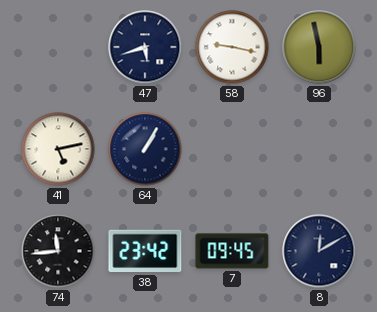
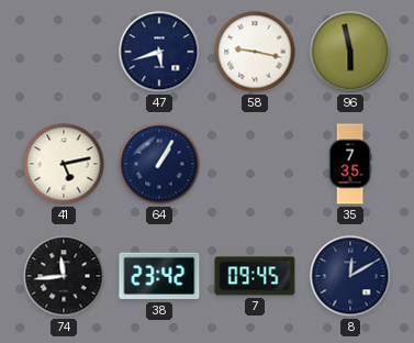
35: none -> 7:35
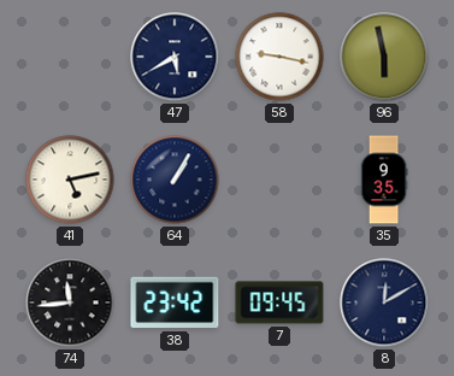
47: 5:42 -> 5:40
35: 7:35 -> 9:35
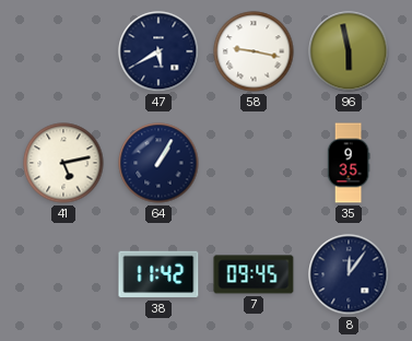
74: 11:44 -> none
38: 23:42 -> 11:42
8: 12:10 -> 12:06
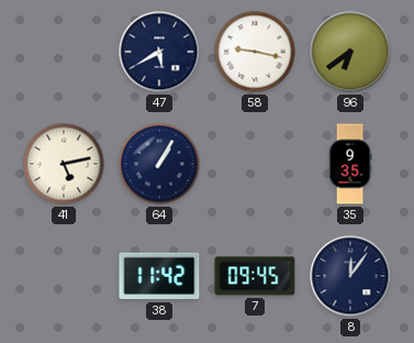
96: 5:58 -> 6:39
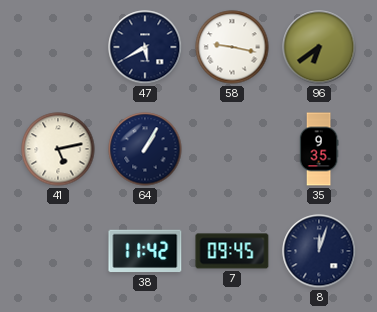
8: 12:06 -> 12:03
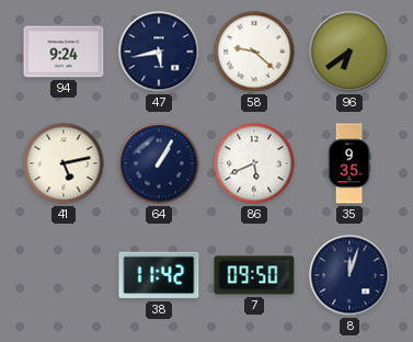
94: none -> 9:24
47: 5:40 -> 5:43
58: 9:17 -> 9:22
86: none -> 5:41
7: 09:45 -> 09:50
